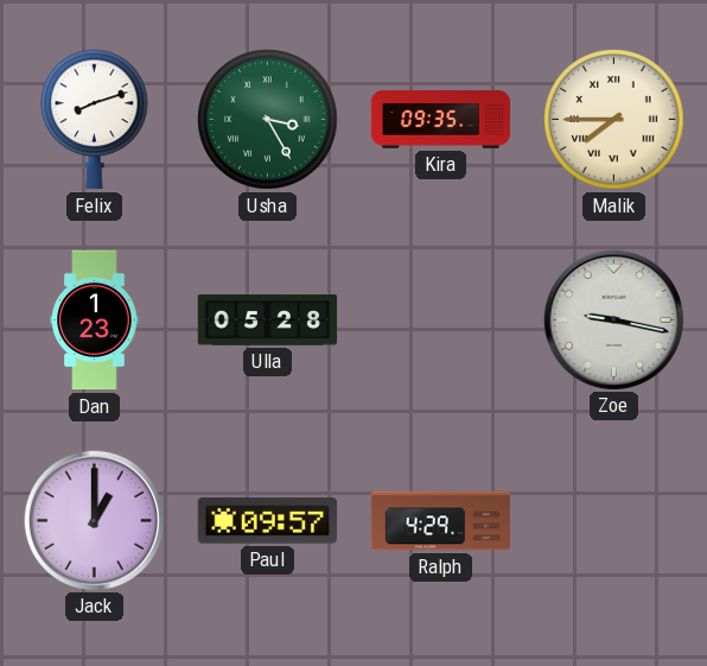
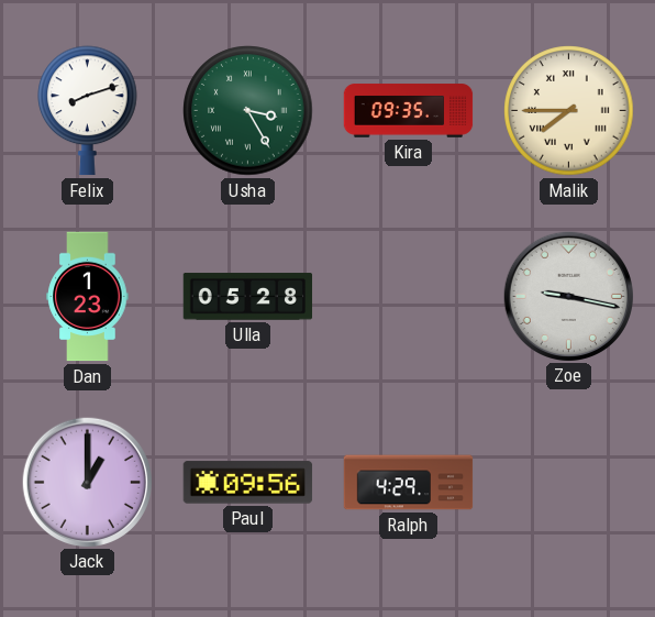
Paul: 09:57 -> 09:56
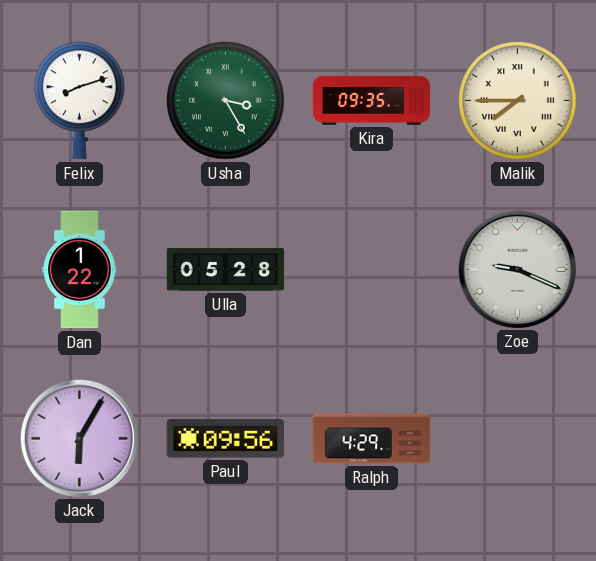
Dan: 1:23 -> 1:22
Zoe: 9:17 -> 9:19
Jack: 1:00 -> 6:05
